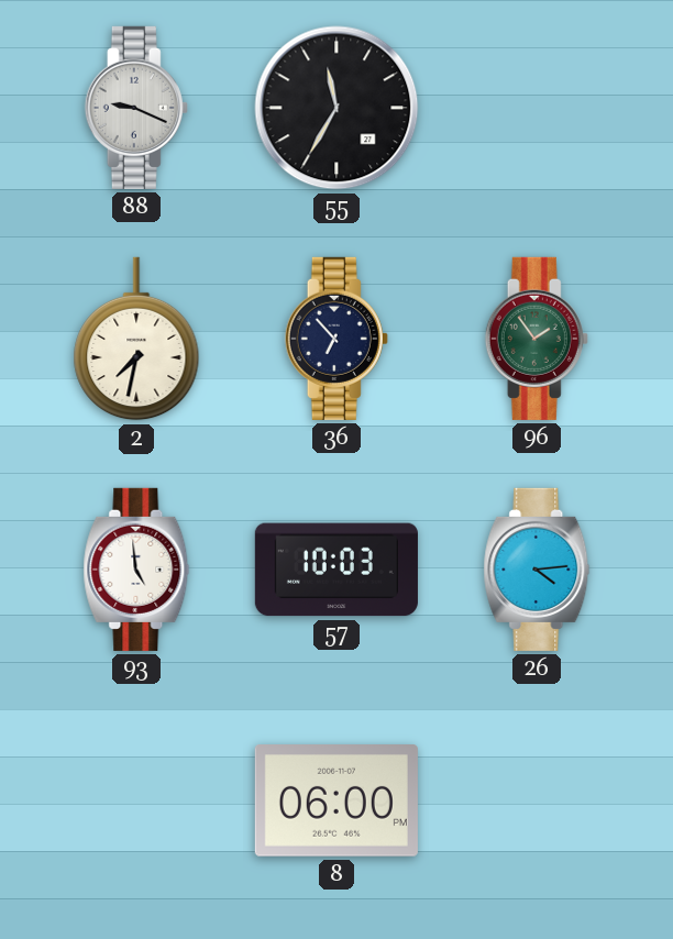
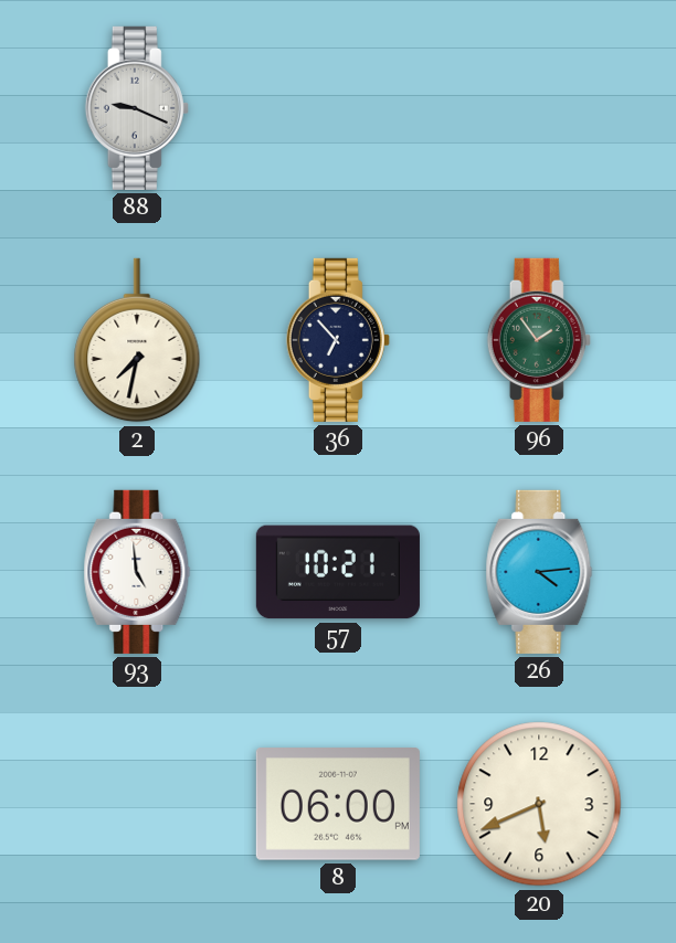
55: 11:35 -> none
57: 10:03 -> 10:21
20: none -> 5:41
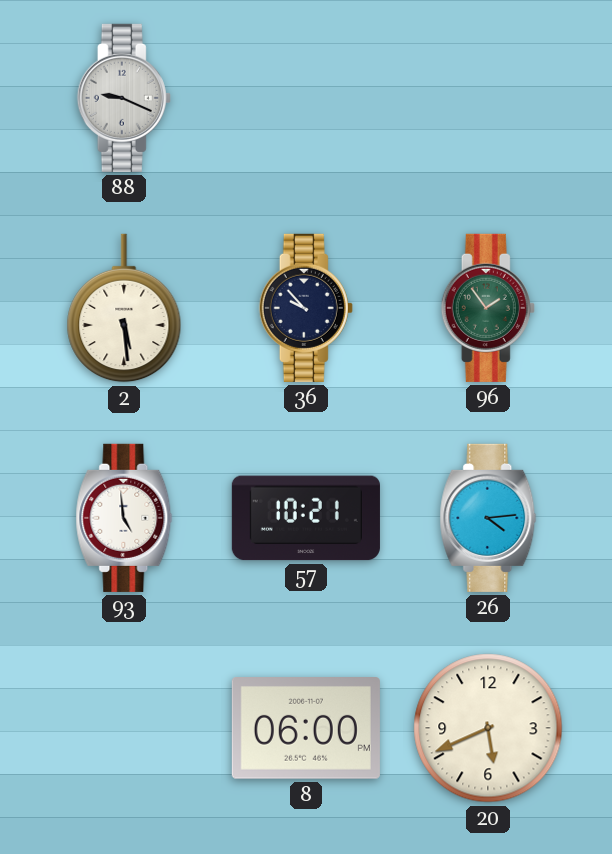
2: 7:32 -> 5:29
36: 6:53 -> 9:53
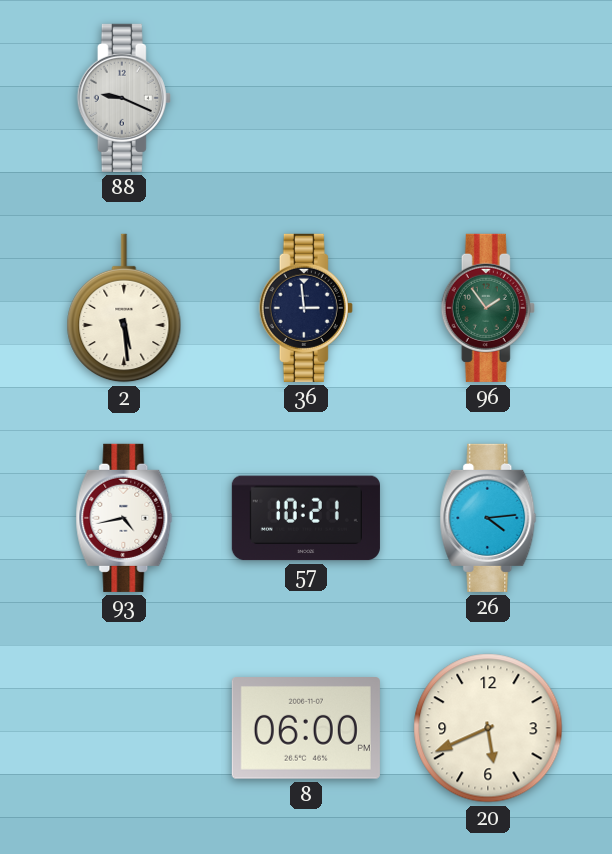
36: 9:53 -> 2:59
93: 4:59 -> 4:43
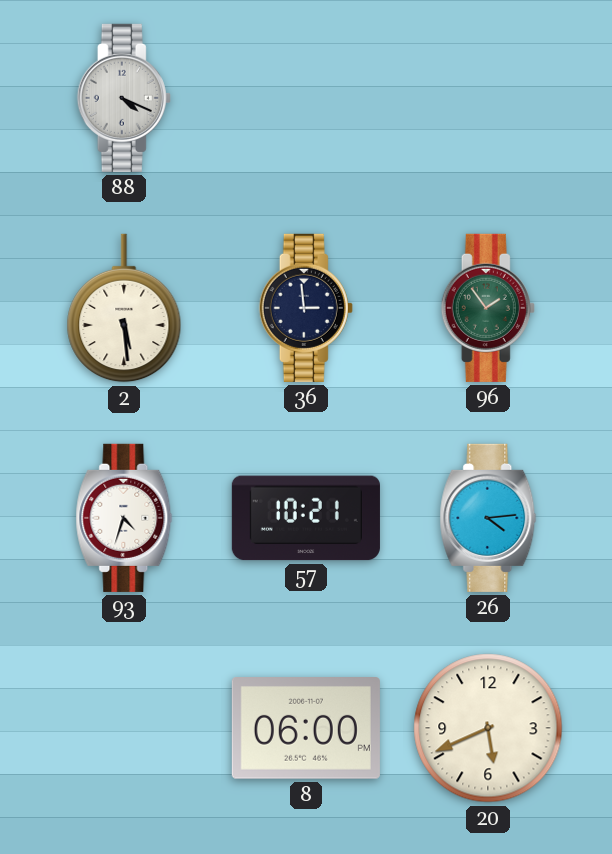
88: 9:19 -> 4:19
93: 4:43 -> 4:33
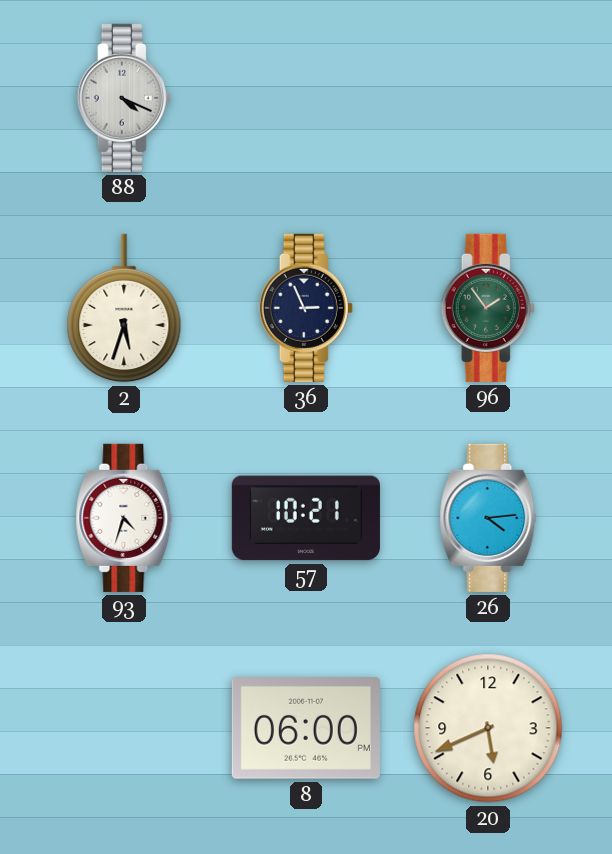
2: 5:29 -> 5:33
36: 2:59 -> 2:56
